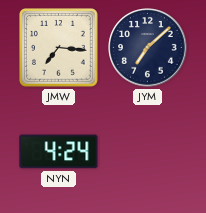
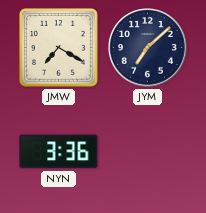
JMW: 7:16 -> 7:20
NYN: 4:24 -> 3:36
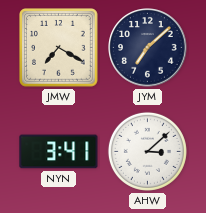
NYN: 3:36 -> 3:41
AHW: none -> 3:08
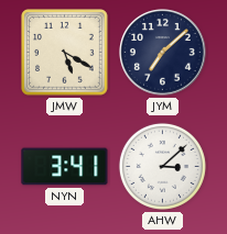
JMW: 7:20 -> 5:20
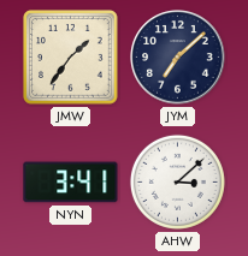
JMW: 5:20 -> 1:36
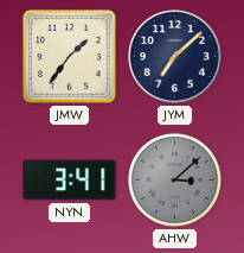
AHW dial: white -> grey
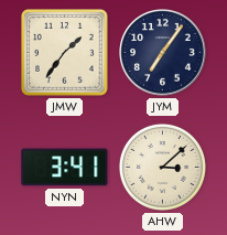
JYM: 7:08 -> 7:06
AHW dial: grey -> cream
